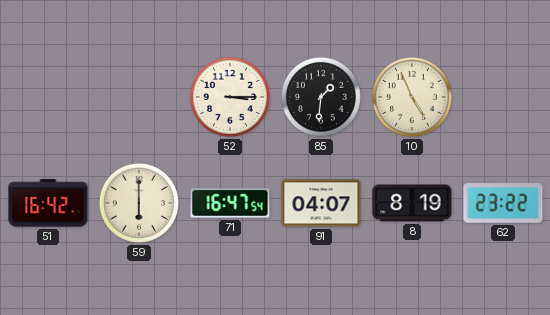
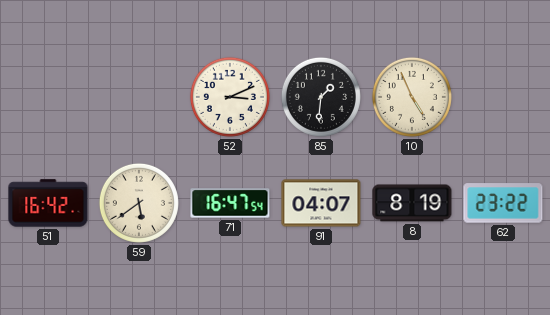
52: 3:15 -> 3:11
59: 6:00 -> 5:39
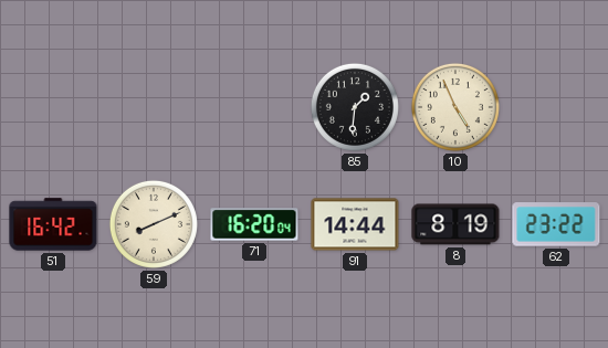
52: 3:11 -> none
59: 5:39 -> 8:11
71: 16:47 -> 16:20
91: 04:07 -> 14:44
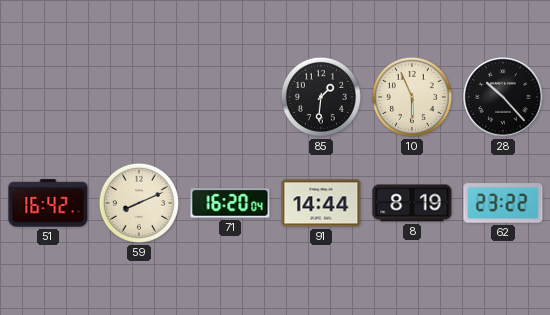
10: 4:56 -> 5:56
28: none -> 10:23
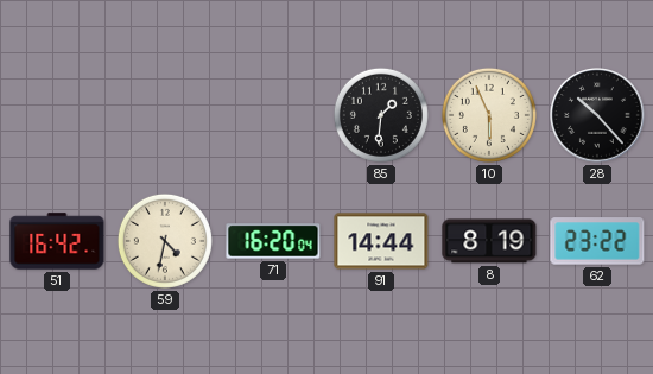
59: 8:11 -> 4:32
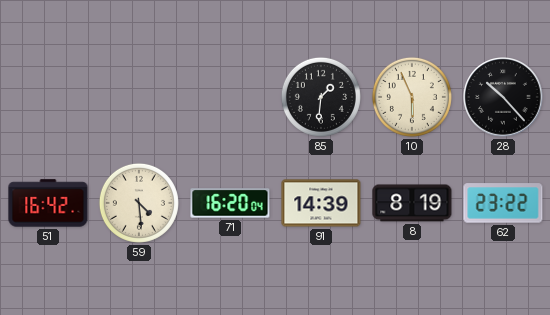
59: 4:32 -> 4:29
91: 14:44 -> 14:39
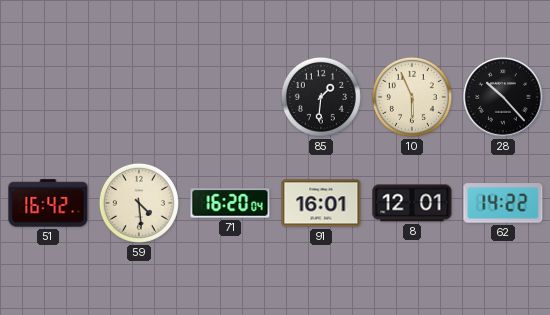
91: 14:39 -> 16:01
8: 8:19 -> 12:01
62: 23:22 -> 14:22
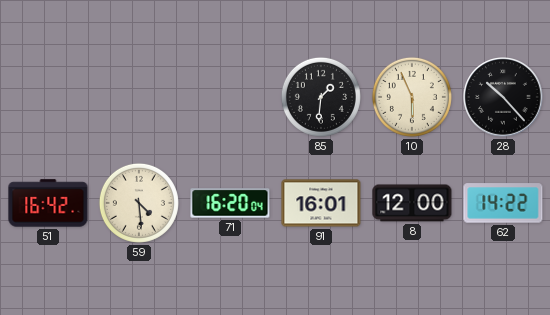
8: 12:01 -> 12:00
